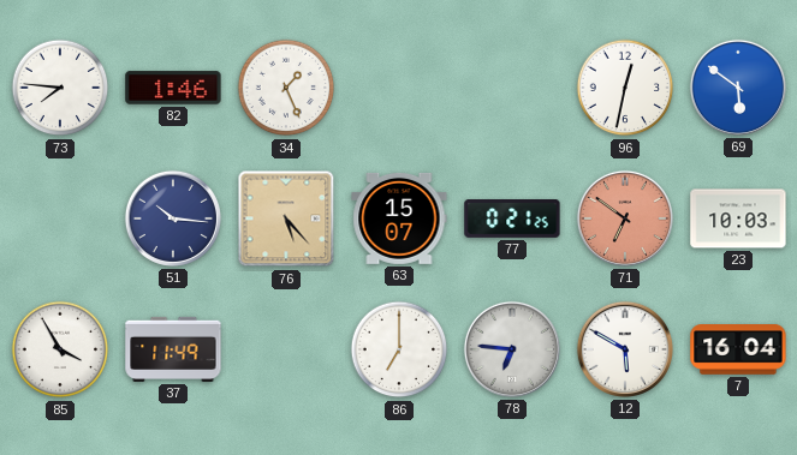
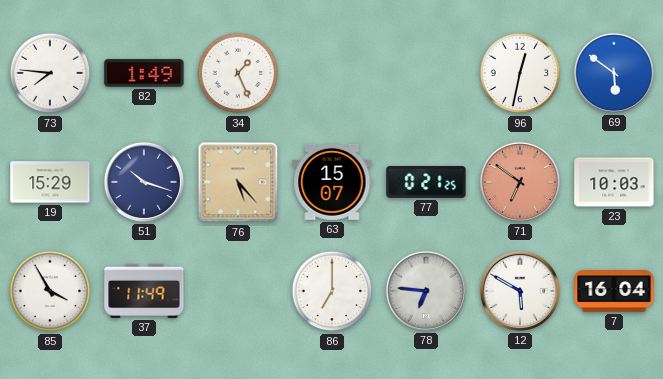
82: 1:46 -> 1:49
19: none -> 15:29
51: 10:16 -> 10:18
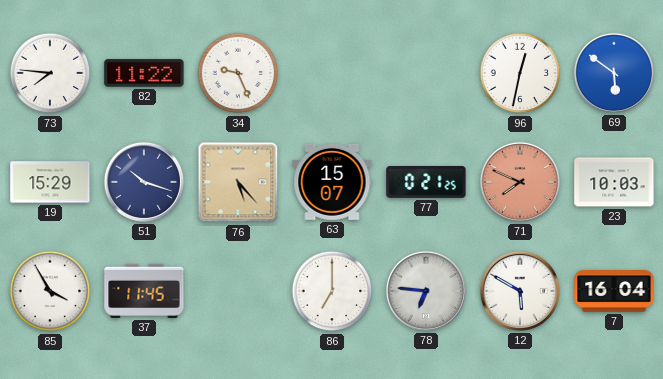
82: 1:49 -> 11:22
34: 1:26 -> 9:26
71: 6:51 -> 7:49
37: 11:49 -> 11:45
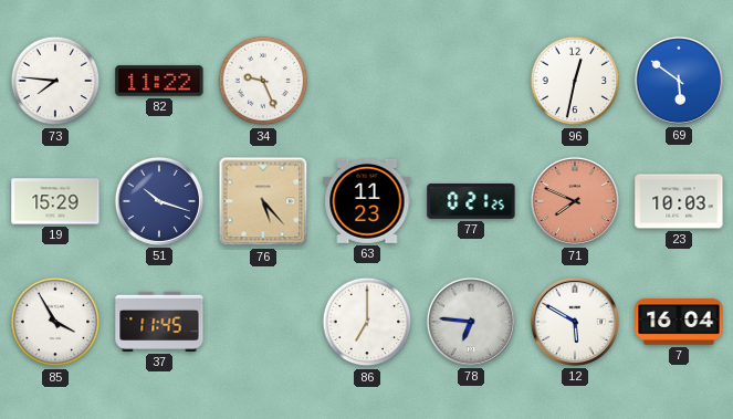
63: 15:07 -> 11:23
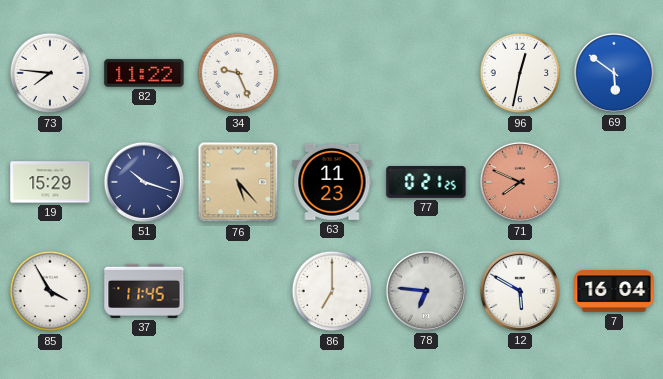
23: 10:03 -> none
